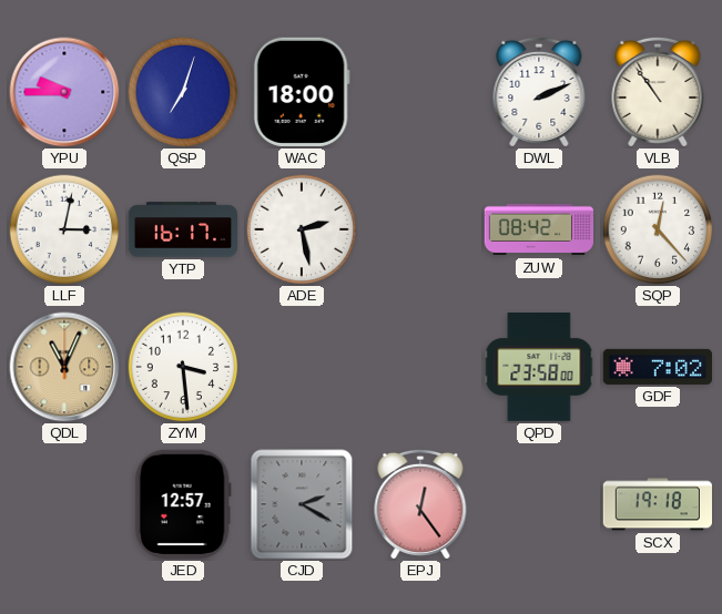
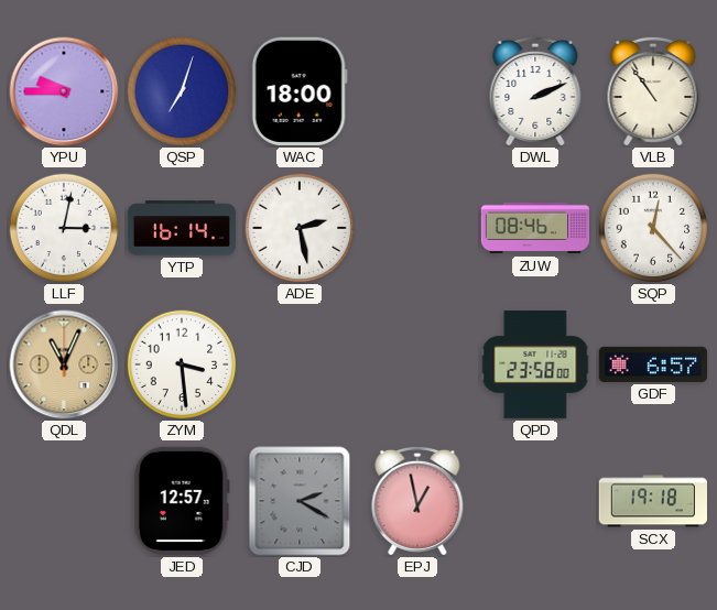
YTP: 16:17 -> 16:14
ZUW: 08:42 -> 08:46
GDF: 7:02 -> 6:57
EPJ: 12:24 -> 12:58
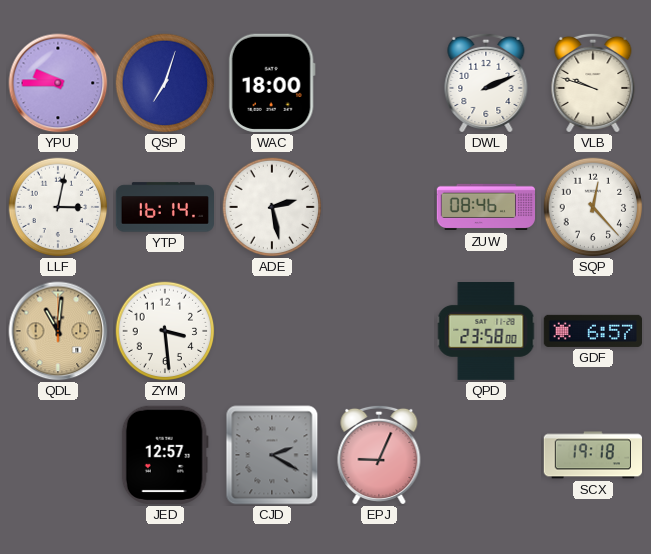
VLB: 10:54 -> 9:48
QDL: 11:04 -> 11:01
EPJ: 12:58 -> 9:04
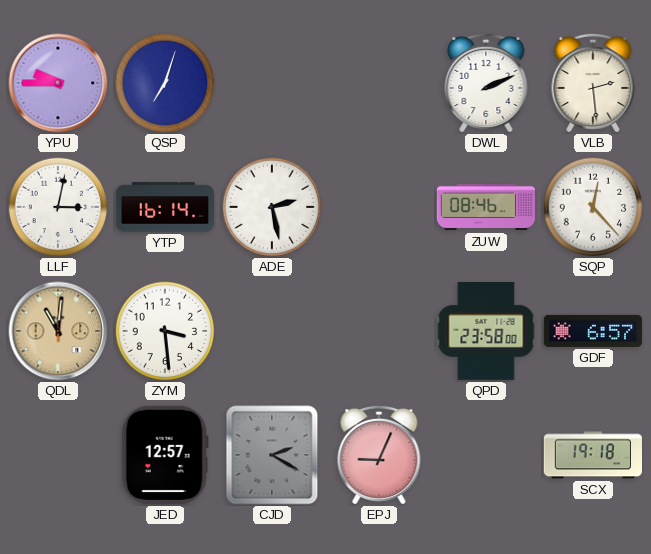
WAC: 18:00 -> none
VLB: 9:48 -> 2:29
